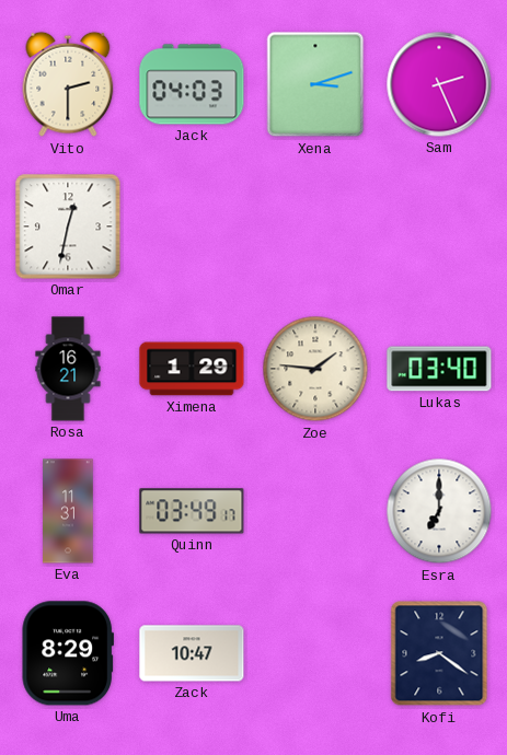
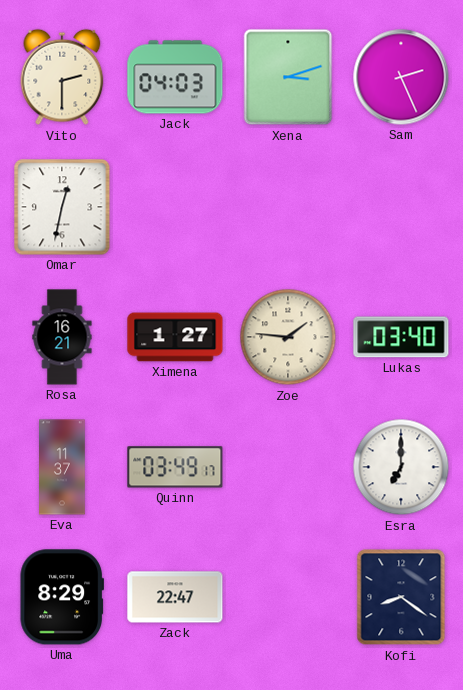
Ximena: 1:29 -> 1:27
Eva: 11:31 -> 11:37
Zack: 10:47 -> 22:47
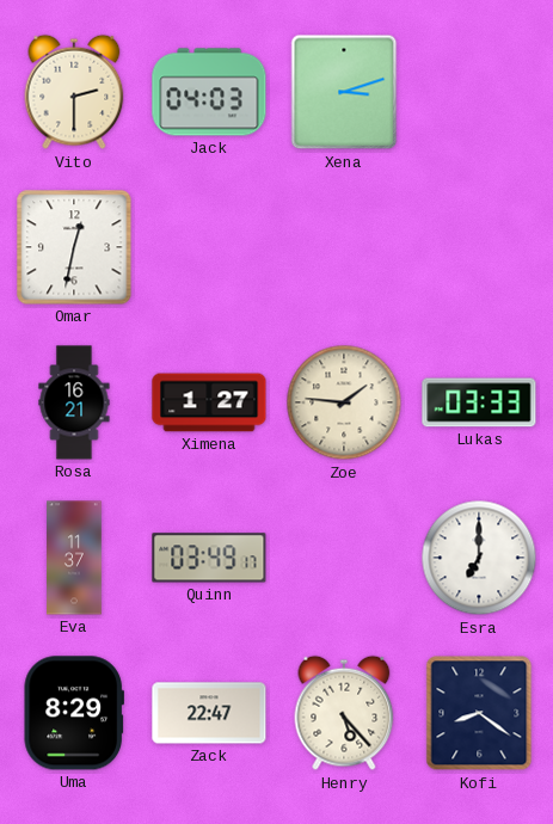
Sam: 2:26 -> none
Lukas: 03:40 -> 03:33
Henry: none -> 5:23
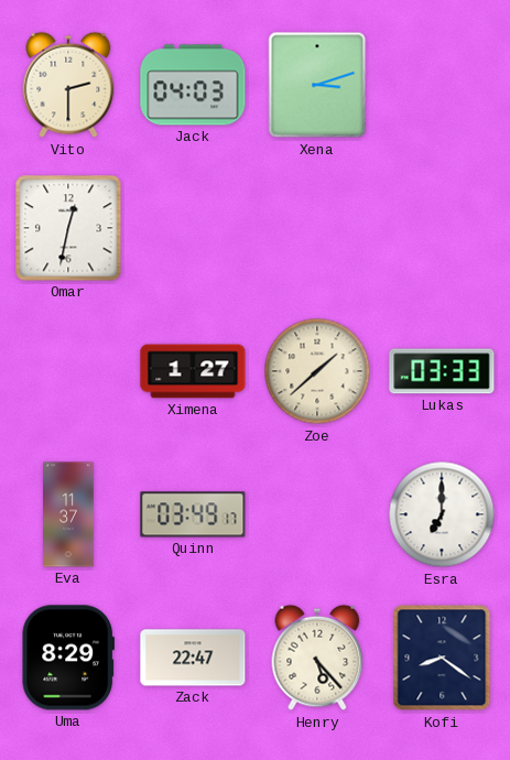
Rosa: 16:21 -> none
Zoe: 1:46 -> 1:38
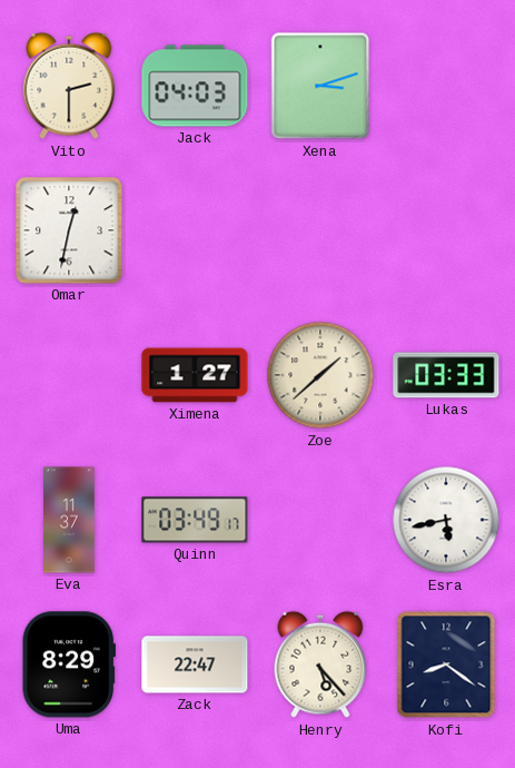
Esra: 7:00 -> 5:43
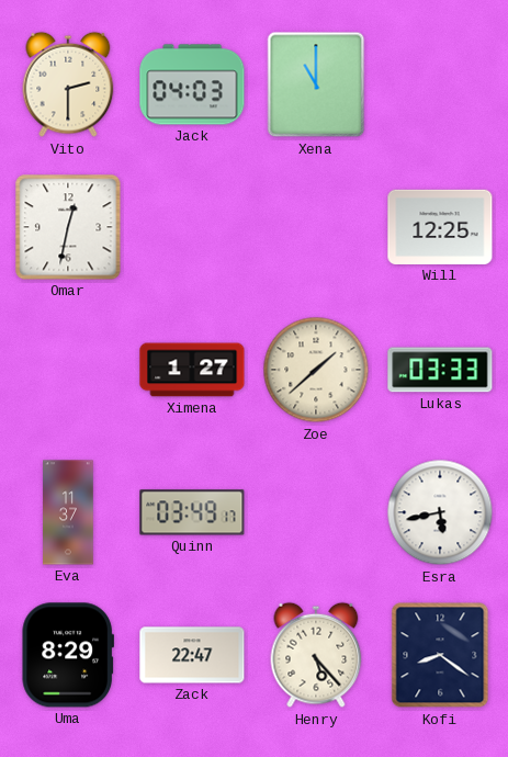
Xena: 3:12 -> 11:00
Will: none -> 12:25
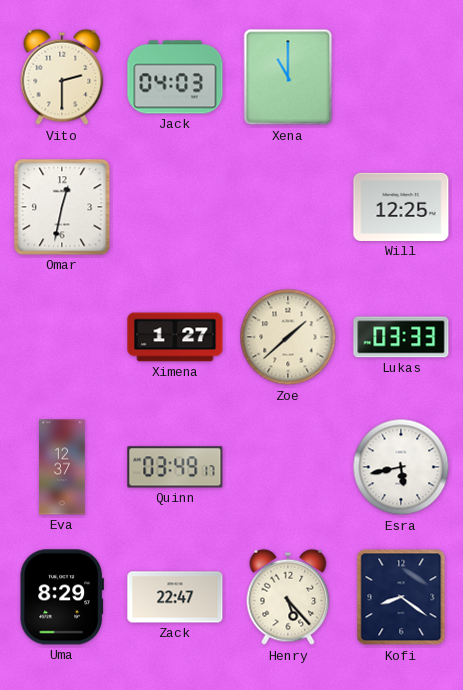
Eva: 11:37 -> 12:37
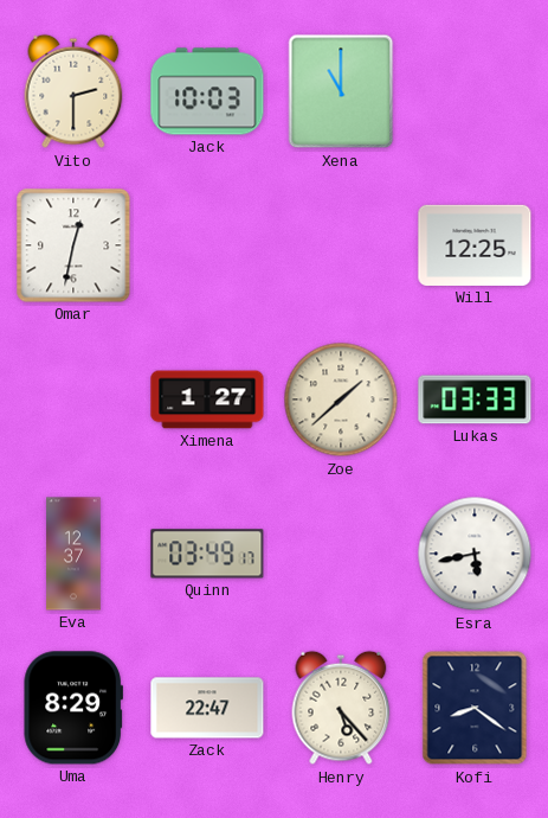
Jack: 04:03 -> 10:03
